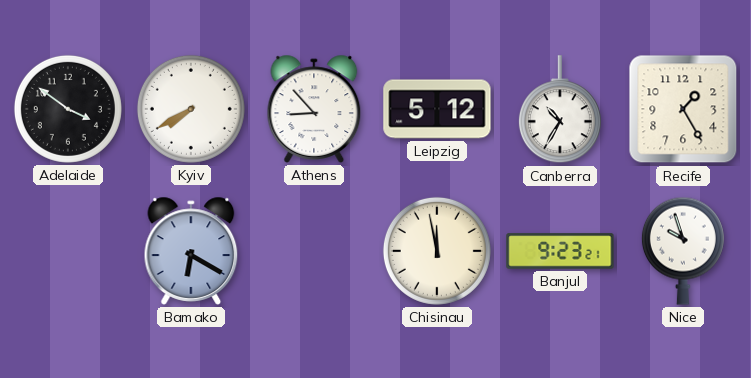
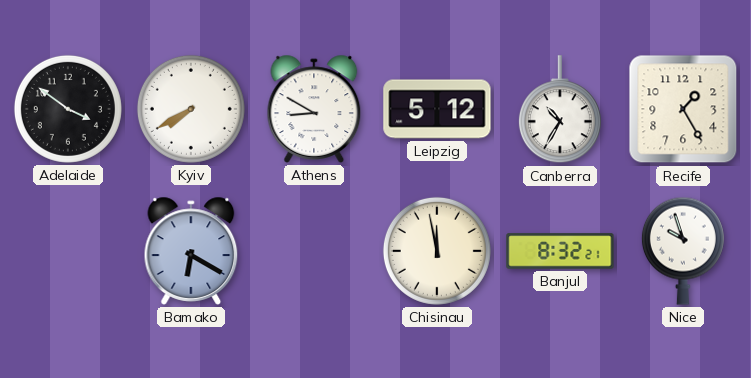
Athens: 8:53 -> 8:50
Banjul: 9:23 -> 8:32
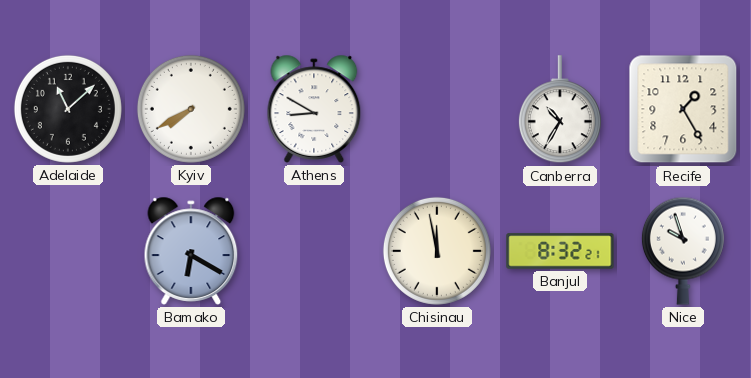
Adelaide: 3:51 -> 11:08
Leipzig: 5:12 -> none
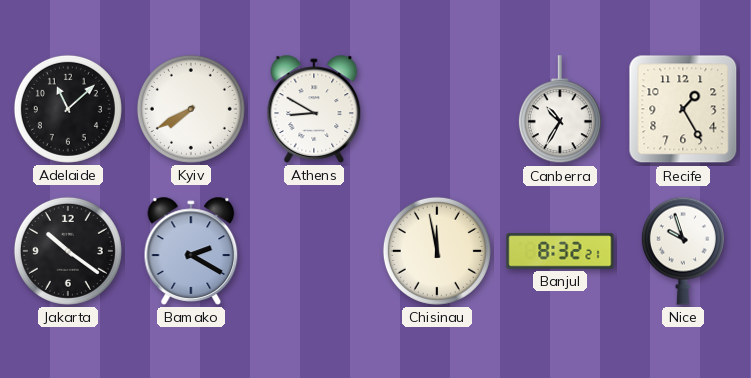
Jakarta: none -> 10:21
Bamako: 6:20 -> 2:20
